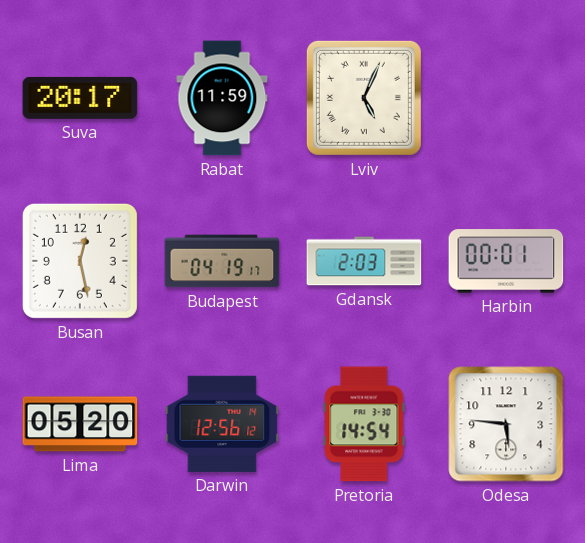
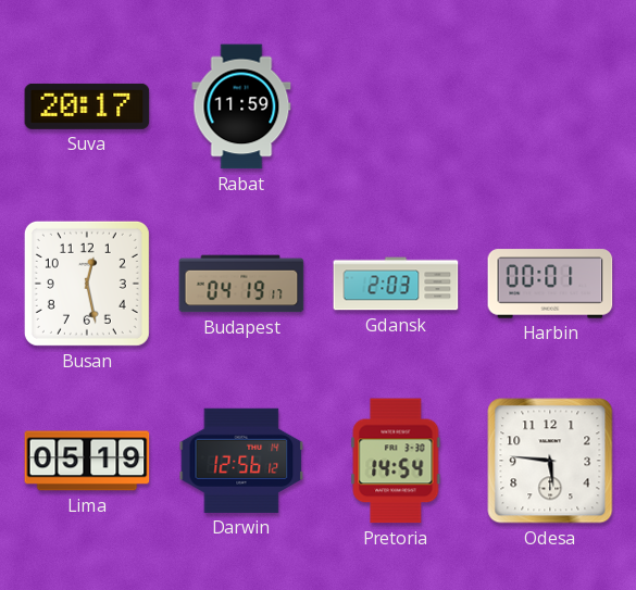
Lviv: 5:04 -> none
Lima: 05:20 -> 05:19
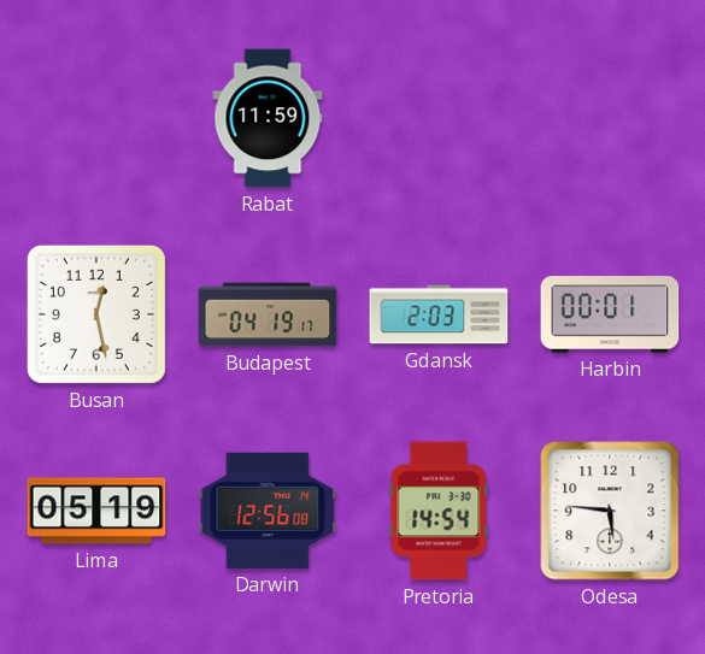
Suva: 20:17 -> none
Darwin: 12:56:12 -> 12:56:08
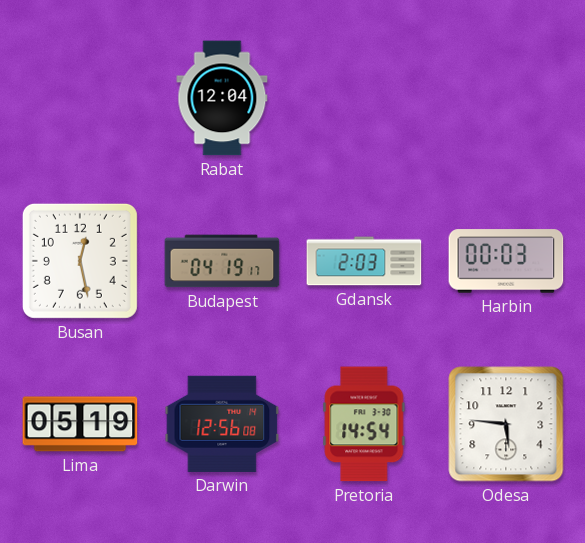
Rabat: 11:59 -> 12:04
Harbin: 00:01 -> 00:03
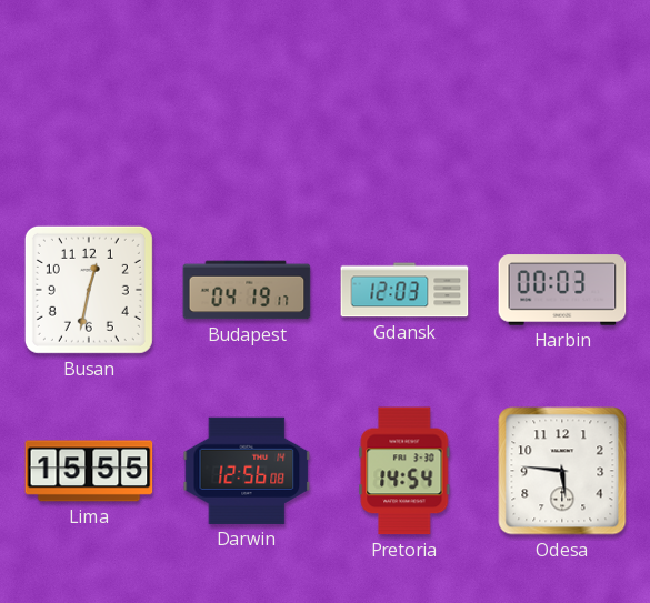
Rabat: 12:04 -> none
Busan: 12:28 -> 12:32
Gdansk: 2:03 -> 12:03
Lima: 05:19 -> 15:55
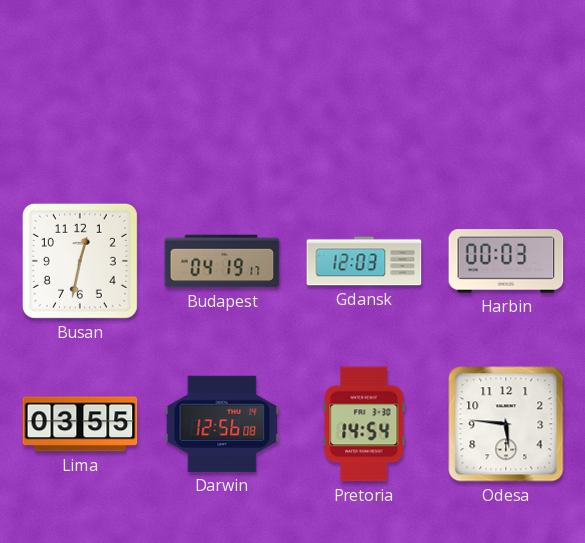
Lima: 15:55 -> 03:55
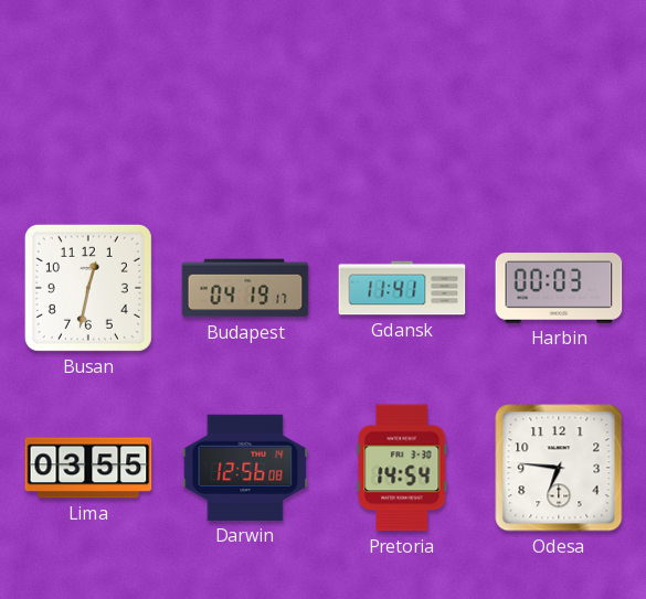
Gdansk: 12:03 -> 11:41
Odesa: 5:46 -> 6:46
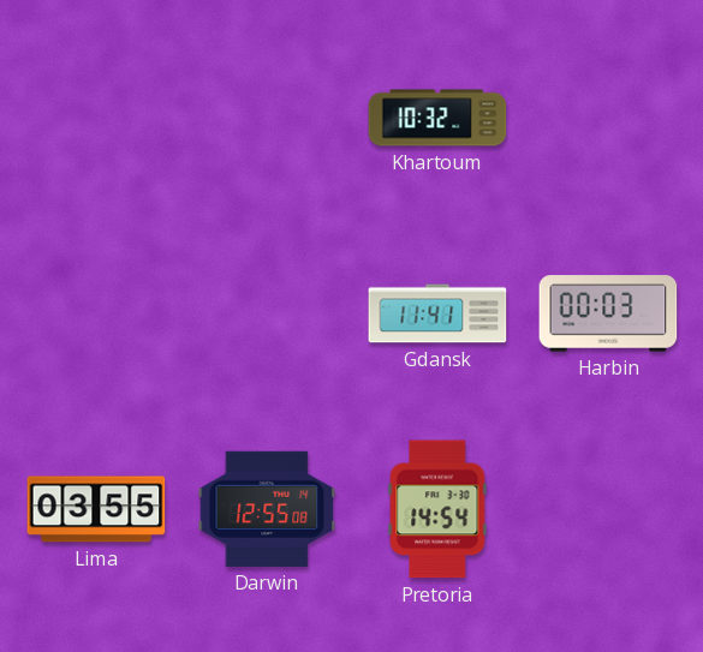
Khartoum: none -> 10:32
Busan: 12:32 -> none
Budapest: 04:19 -> none
Darwin: 12:56 -> 12:55
Odesa: 6:46 -> none
